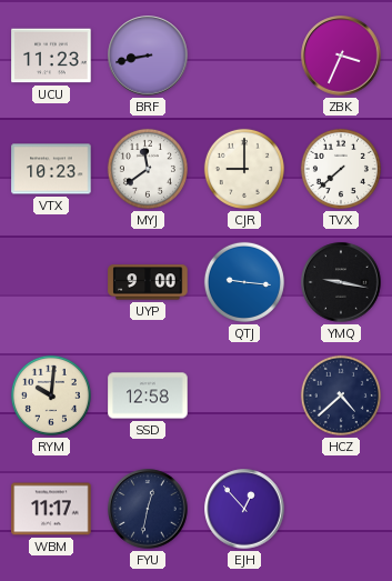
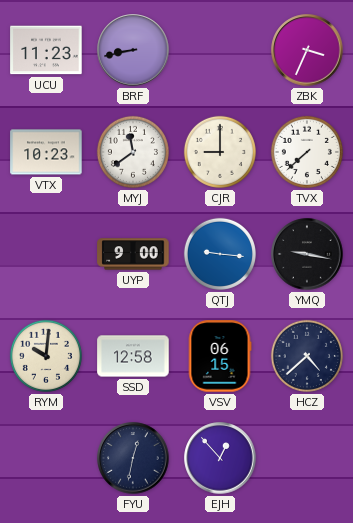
VSV: none -> 06:15
WBM: 11:17 -> none
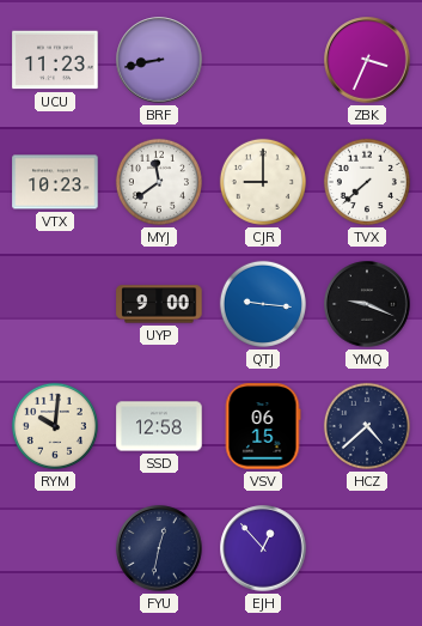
YMQ: 9:17 -> 9:19
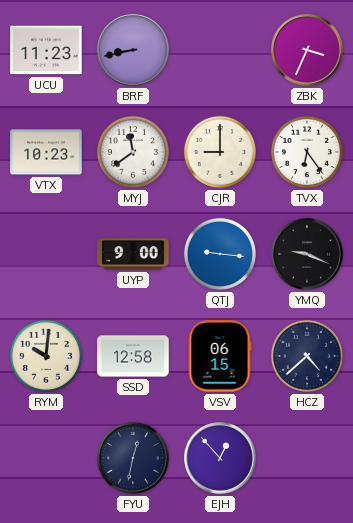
TVX: 7:38 -> 6:24
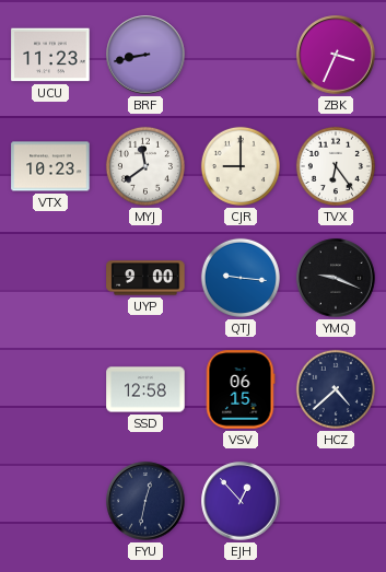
RYM: 10:01 -> none
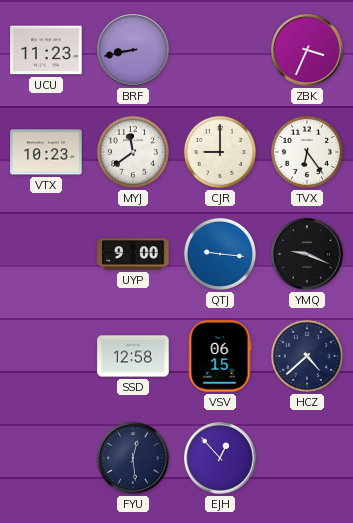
FYU: 12:32 -> 12:29
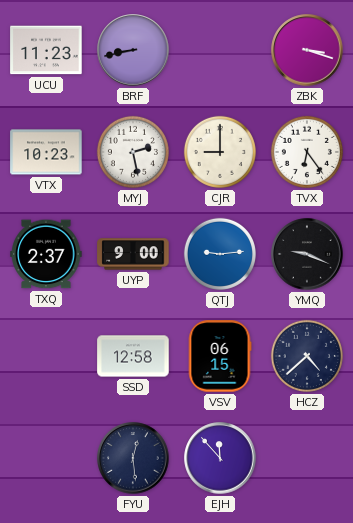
ZBK: 3:34 -> 3:18
MYJ: 11:39 -> 2:28
TXQ: none -> 2:37
QTJ: 9:16 -> 9:14
EJH: 12:53 -> 11:53
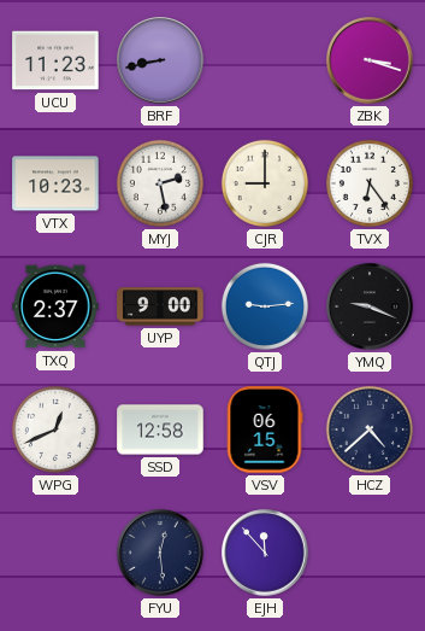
WPG: none -> 12:41
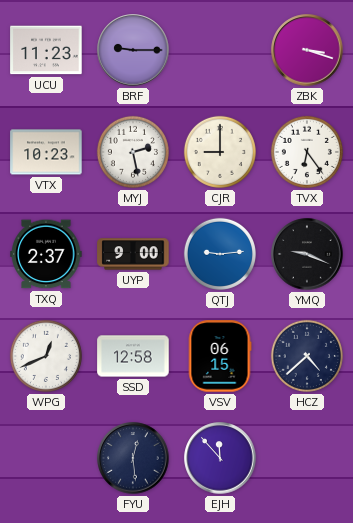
BRF: 8:43 -> 9:15
